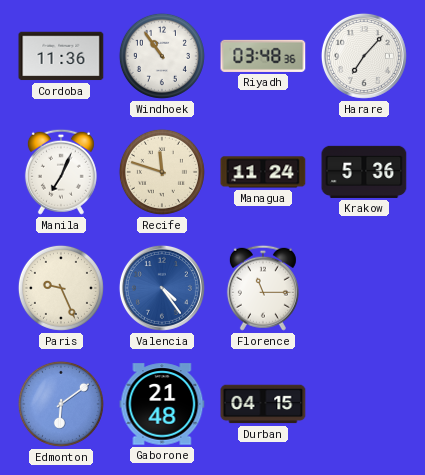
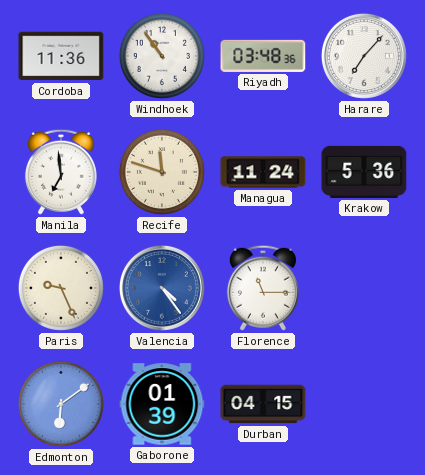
Manila: 7:04 -> 6:59
Gaborone: 21:48 -> 01:39
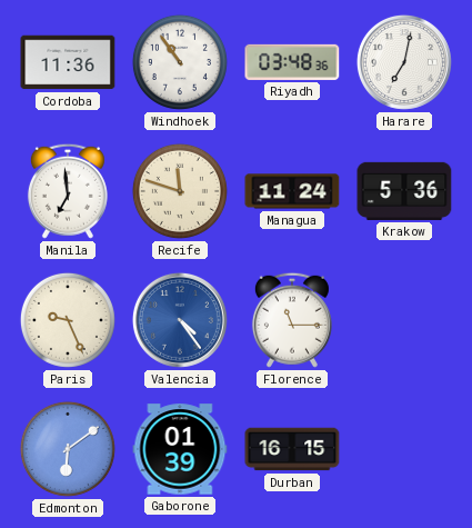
Harare: 7:07 -> 7:02
Durban: 04:15 -> 16:15
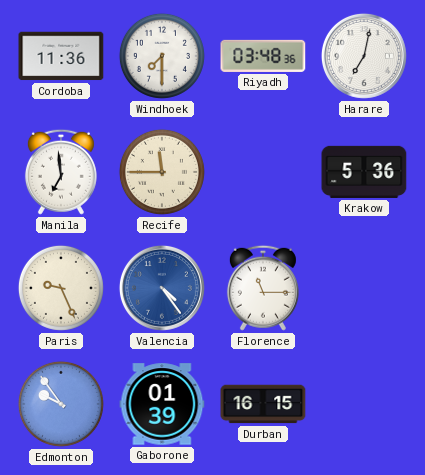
Windhoek: 10:54 -> 7:30
Recife: 11:48 -> 11:45
Managua: 11:24 -> none
Edmonton: 6:09 -> 9:54
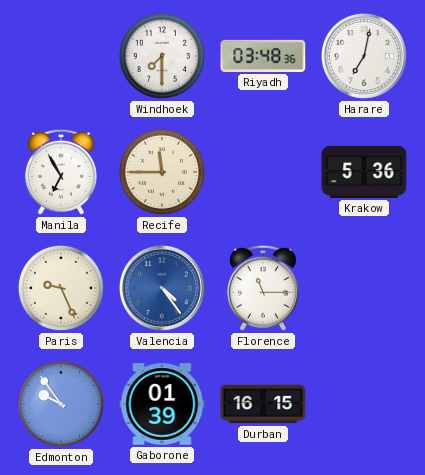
Cordoba: 11:36 -> none
Manila: 6:59 -> 6:55
